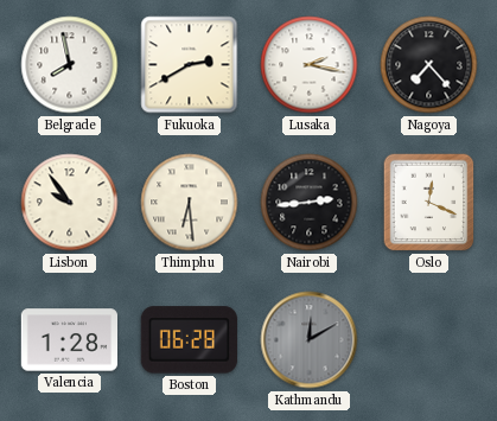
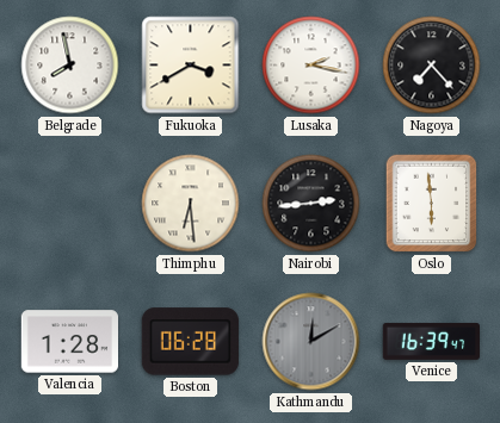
Fukuoka: 2:40 -> 3:40
Lisbon: 9:54 -> none
Oslo: 12:19 -> 5:59
Venice: none -> 16:39
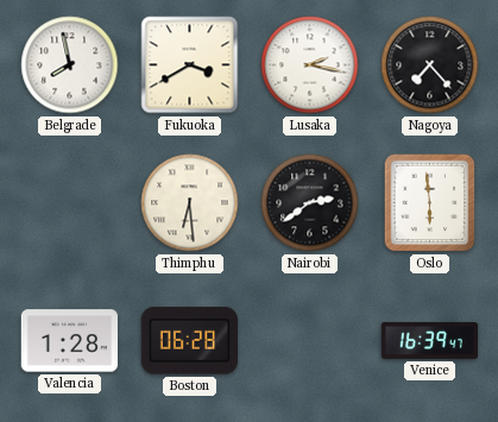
Nairobi: 2:44 -> 2:39
Kathmandu: 12:10 -> none
